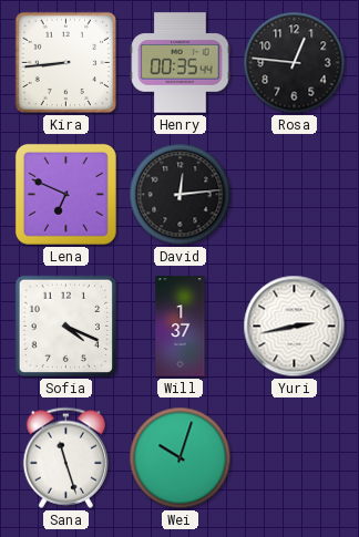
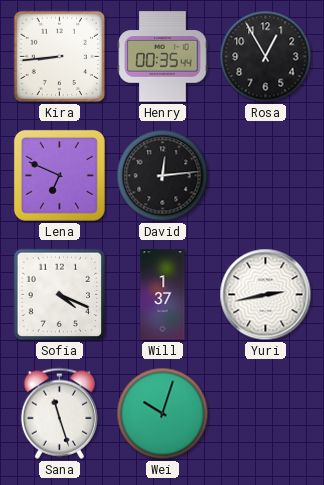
Rosa: 12:46 -> 12:55
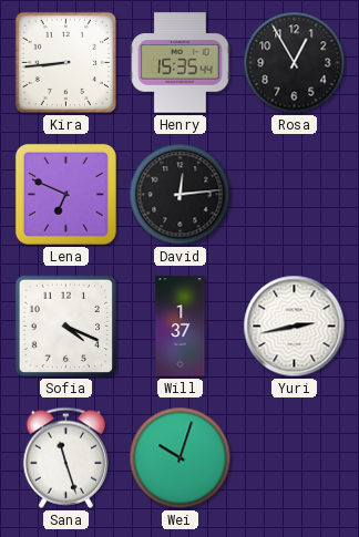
Henry: 00:35 -> 15:35
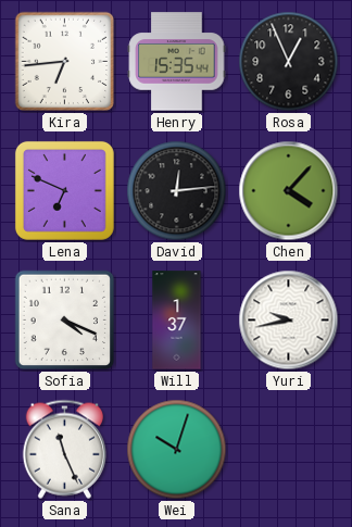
Kira: 8:44 -> 6:44
Rosa: 12:55 -> 12:56
Chen: none -> 4:07
Yuri: 2:43 -> 9:43
Sana: 11:27 -> 11:26
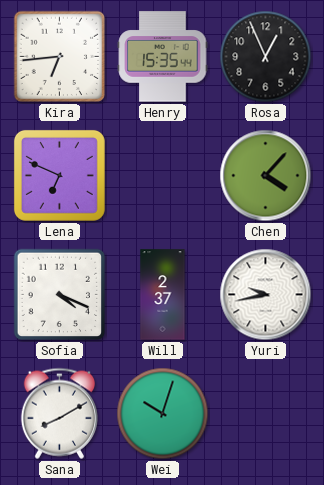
David: 12:14 -> none
Will: 1:37 -> 2:37
Sana: 11:26 -> 8:10
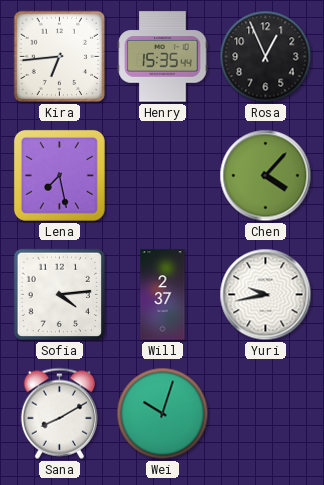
Lena: 6:49 -> 7:28
Sofia: 4:19 -> 4:14
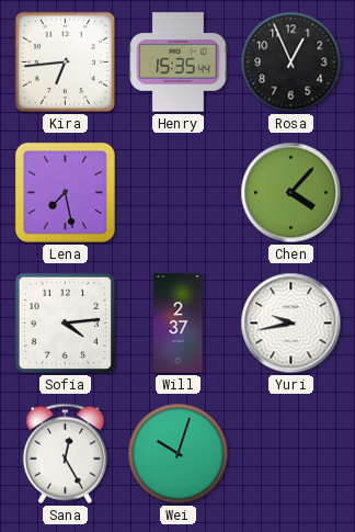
Sana: 8:10 -> 12:25
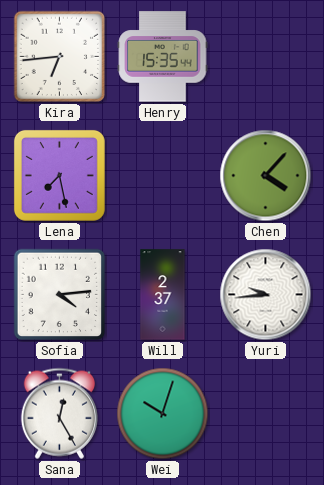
Rosa: 12:56 -> none
Yuri: 9:43 -> 9:44
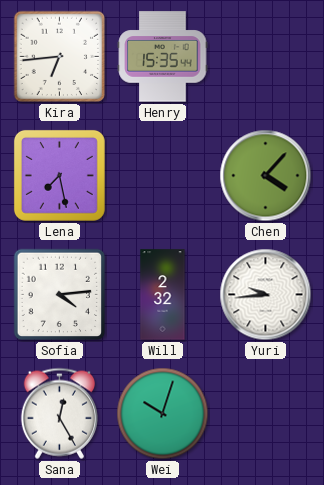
Will: 2:37 -> 2:32
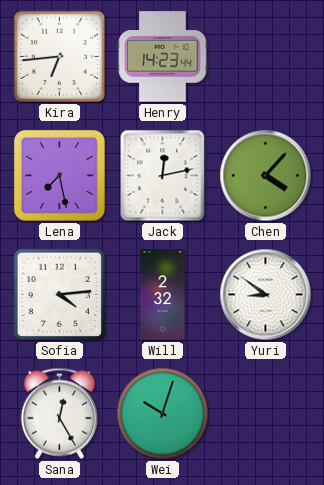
Henry: 15:35 -> 14:23
Jack: none -> 12:13
Yuri: 9:44 -> 8:51
